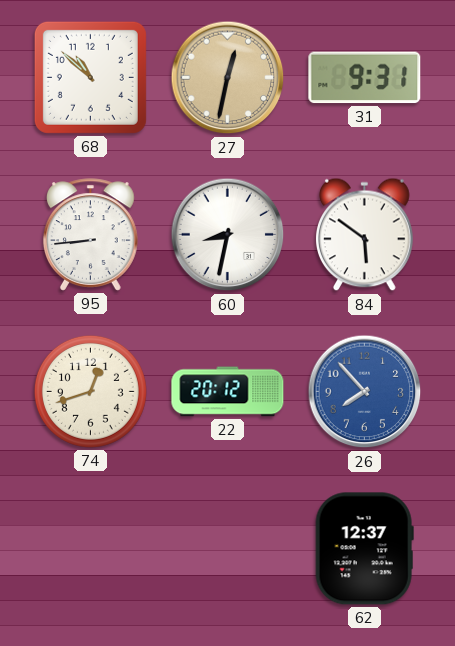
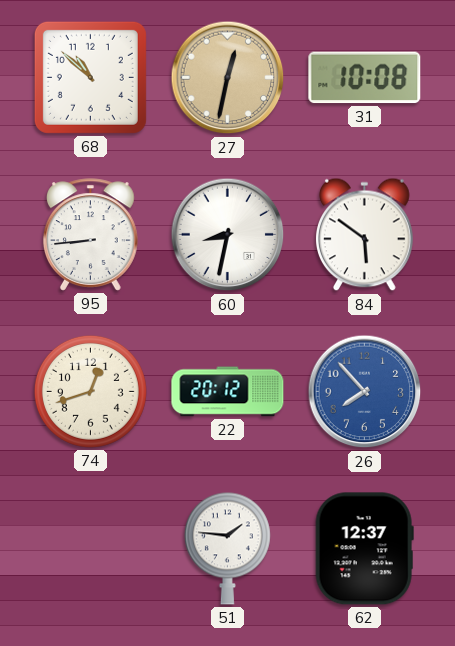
31: 9:31 -> 10:08
51: none -> 1:46
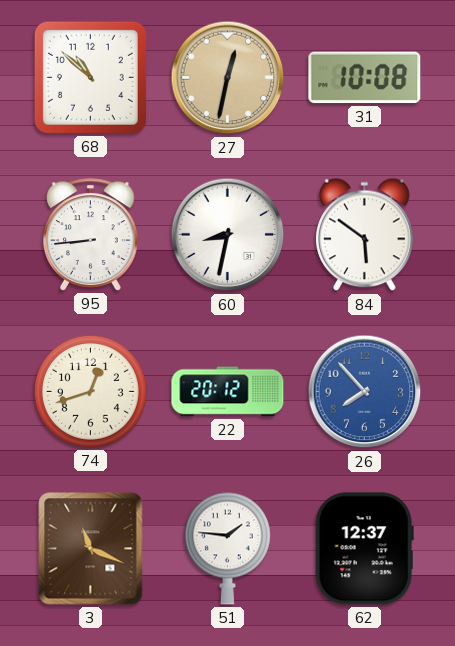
3: none -> 11:19
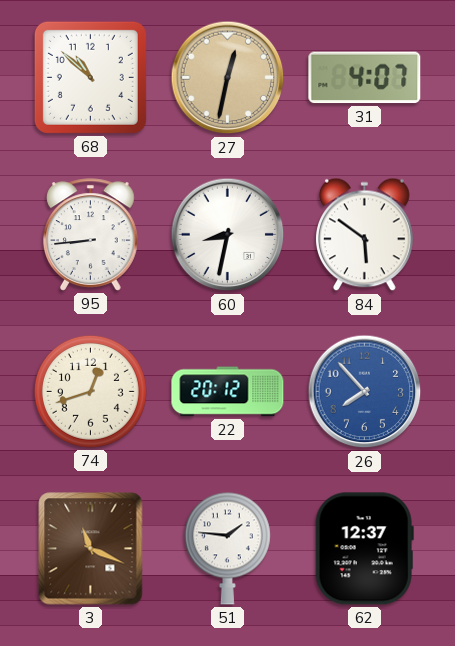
31: 10:08 -> 4:07
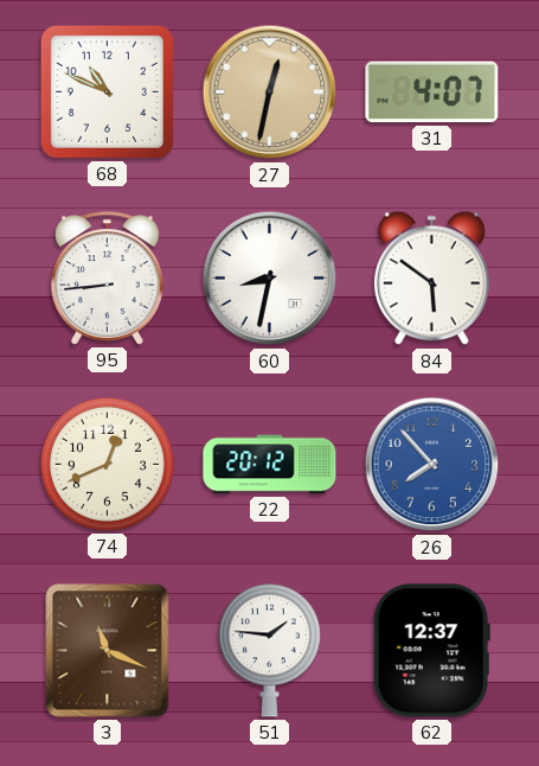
68: 10:52 -> 10:49
74: 12:42 -> 12:41
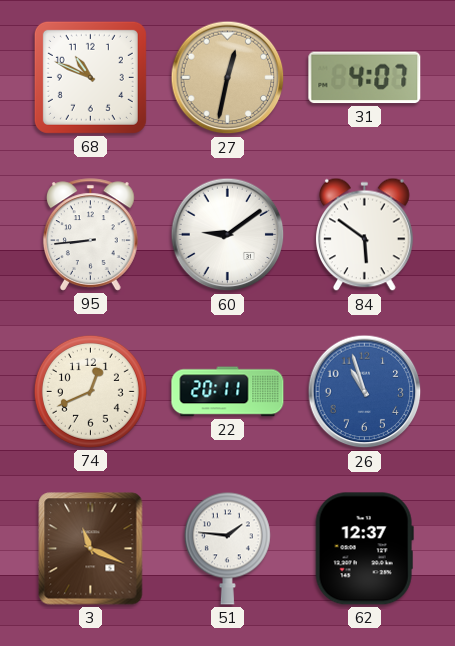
60: 8:32 -> 9:09
22: 20:12 -> 20:11
26: 7:53 -> 10:57
